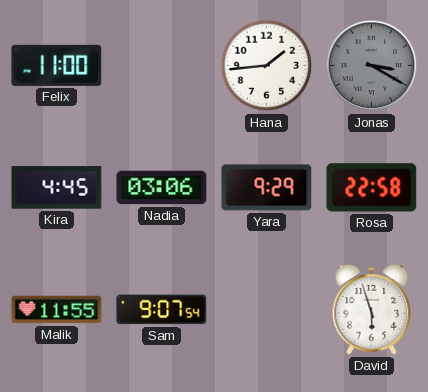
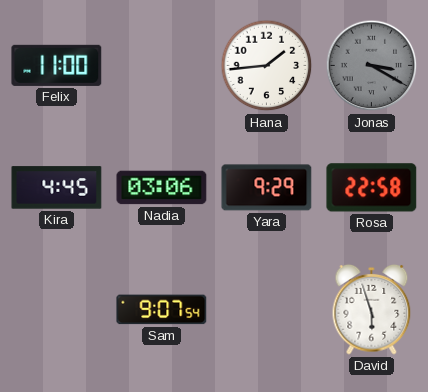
Malik: 11:55 -> none
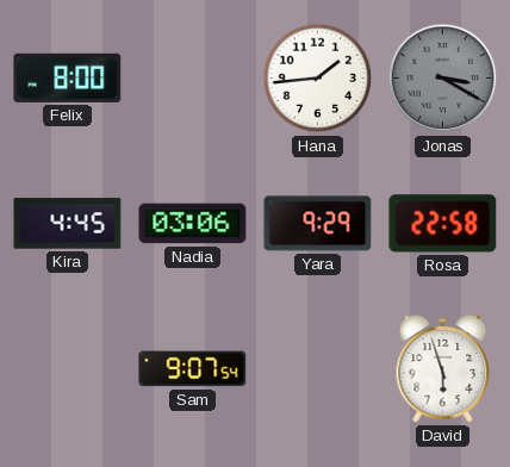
Felix: 11:00 -> 8:00
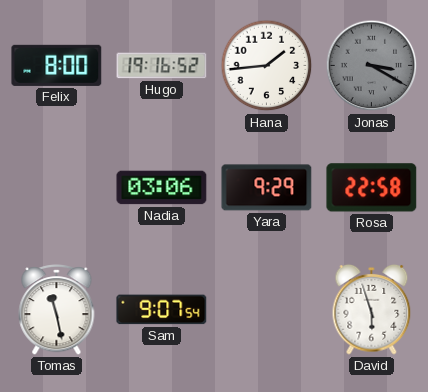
Hugo: none -> 19:16
Kira: 4:45 -> none
Tomas: none -> 11:28
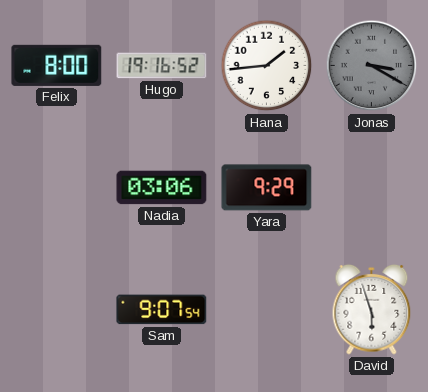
Rosa: 22:58 -> none
Tomas: 11:28 -> none
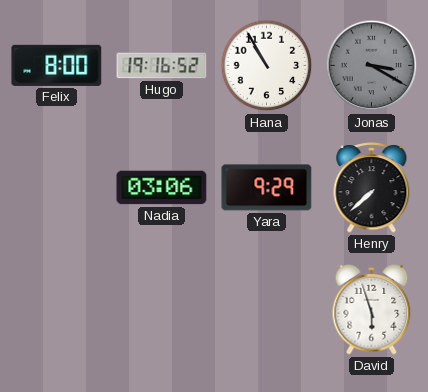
Hana: 1:44 -> 10:55
Henry: none -> 7:38
Sam: 9:07 -> none
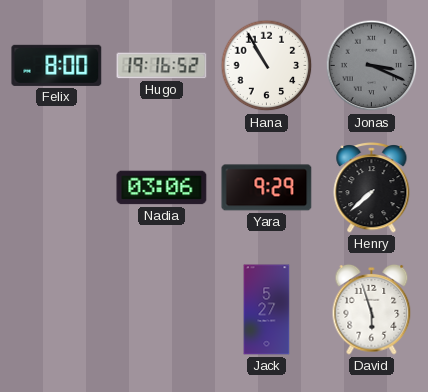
Jonas: 3:20 -> 3:19
Jack: none -> 5:27
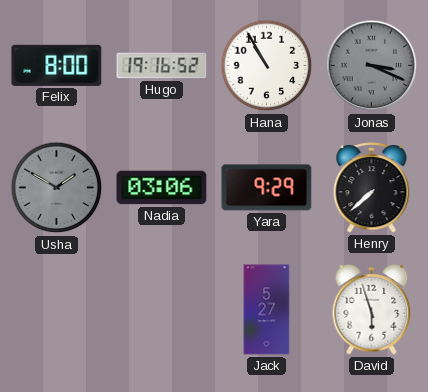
Usha: none -> 1:50
